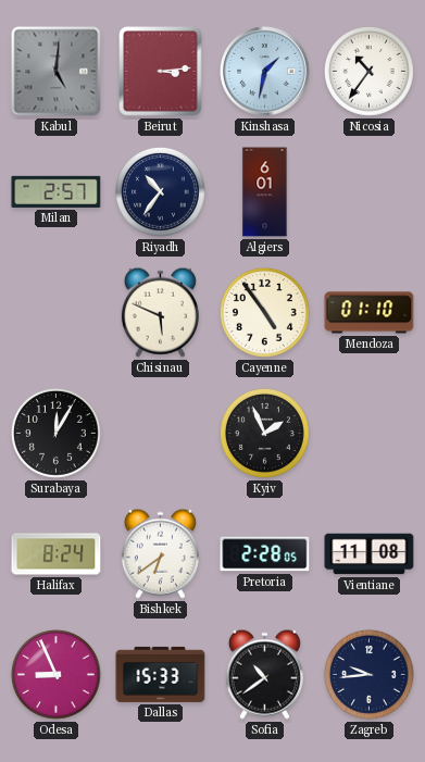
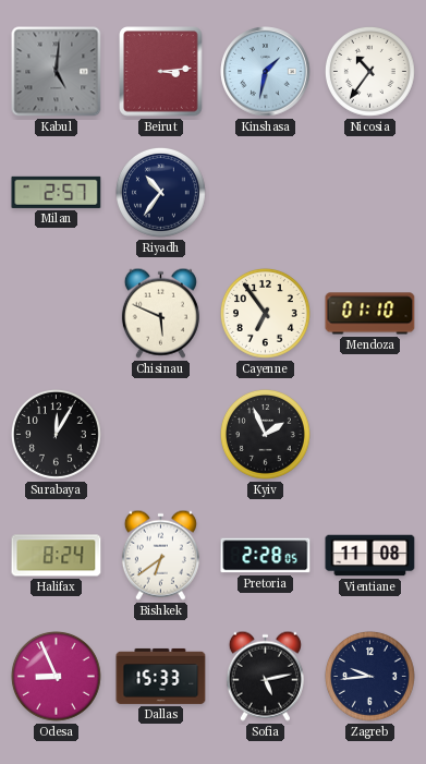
Algiers: 6:01 -> none
Cayenne: 4:54 -> 6:54
Sofia: 10:39 -> 5:13
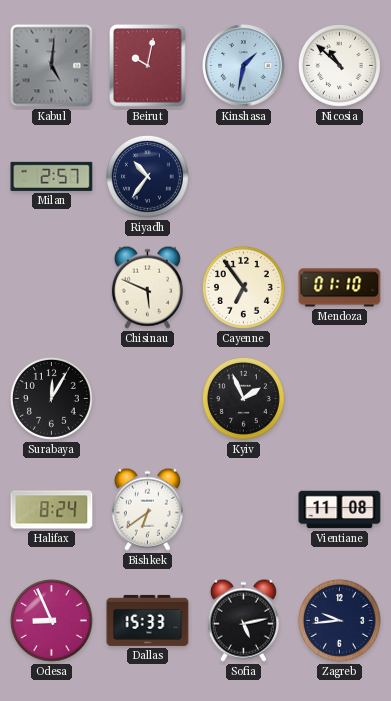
Beirut: 3:14 -> 10:02
Nicosia: 10:36 -> 10:52
Pretoria: 2:28 -> none
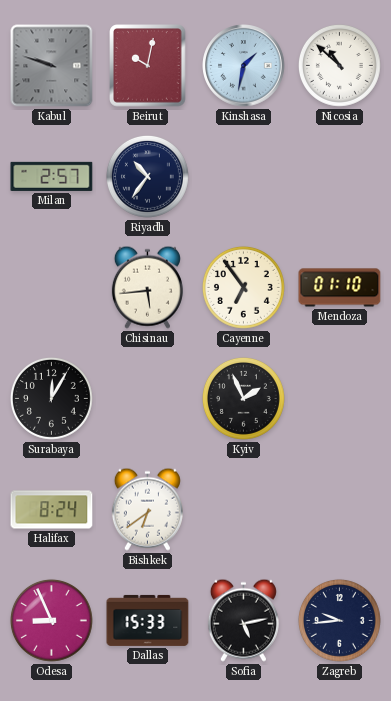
Kabul: 5:01 -> 9:48
Chisinau: 5:49 -> 5:44
Vientiane: 11:08 -> none
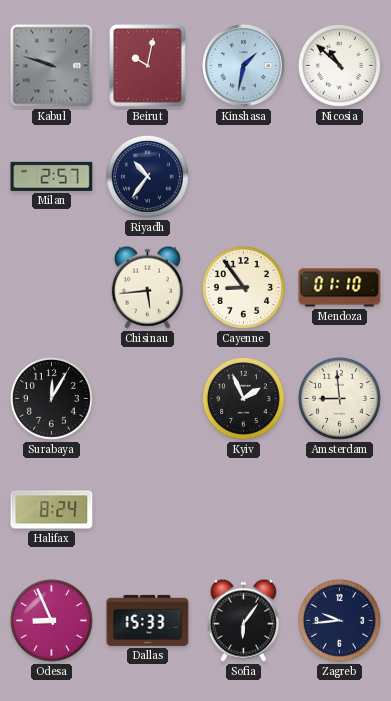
Cayenne: 6:54 -> 8:54
Amsterdam: none -> 8:59
Bishkek: 6:39 -> none
Sofia: 5:13 -> 6:06
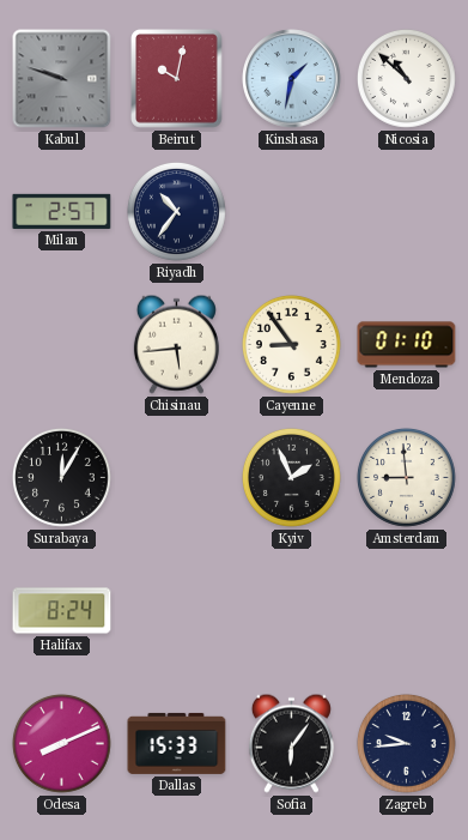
Odesa: 8:56 -> 8:11
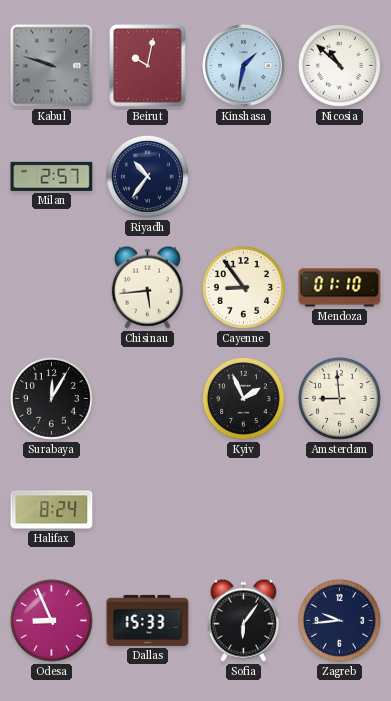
Odesa: 8:11 -> 8:56
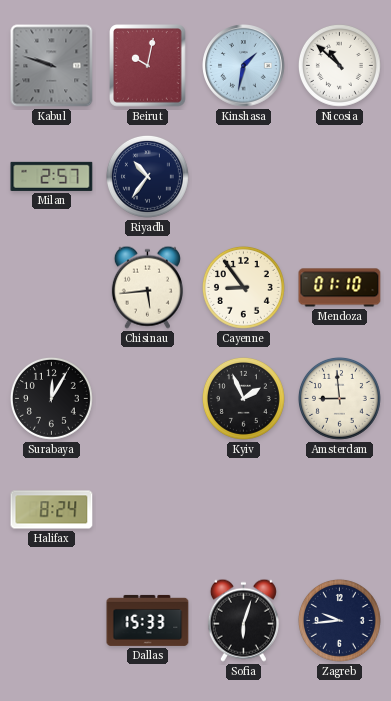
Odesa: 8:56 -> none
Sofia: 6:06 -> 6:03
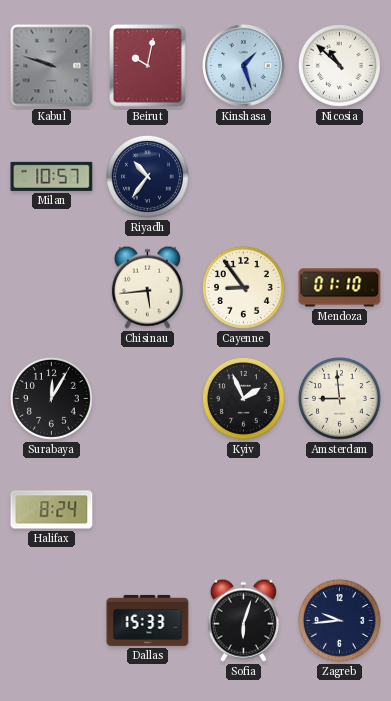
Kinshasa: 1:32 -> 1:27
Milan: 2:57 -> 10:57
